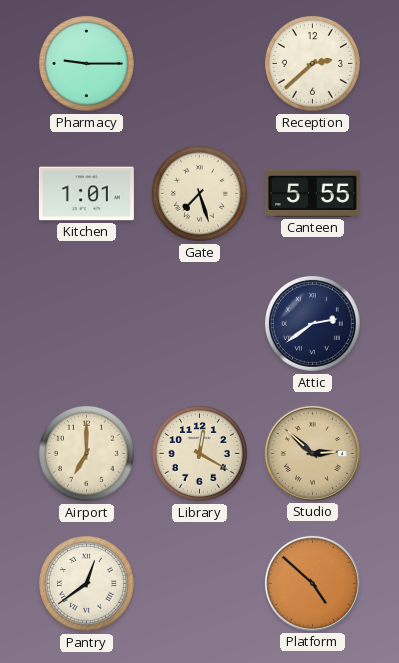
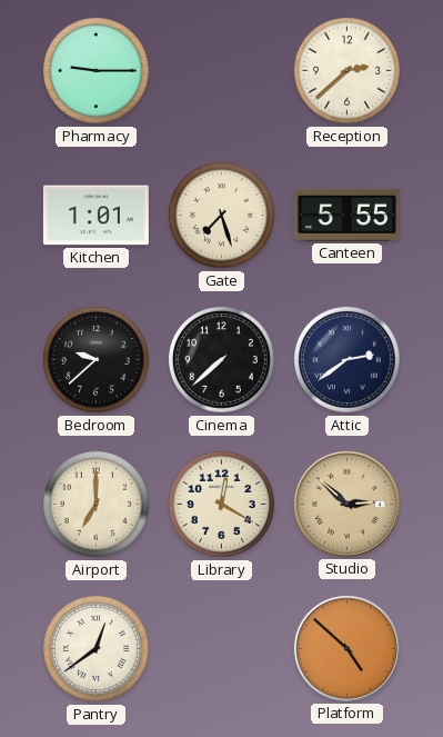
Bedroom: none -> 9:38
Cinema: none -> 7:38
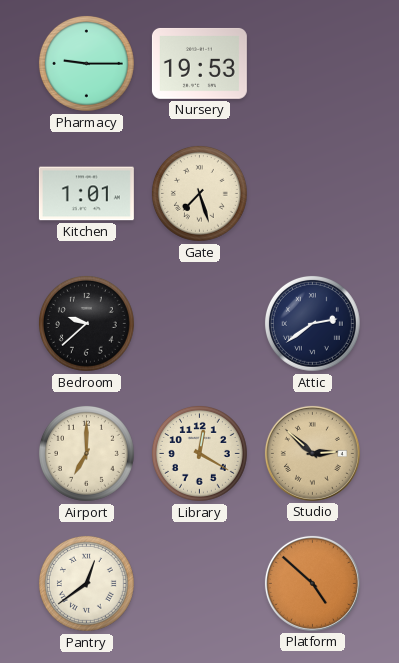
Nursery: none -> 19:53
Reception: 2:38 -> none
Canteen: 5:55 -> none
Cinema: 7:38 -> none
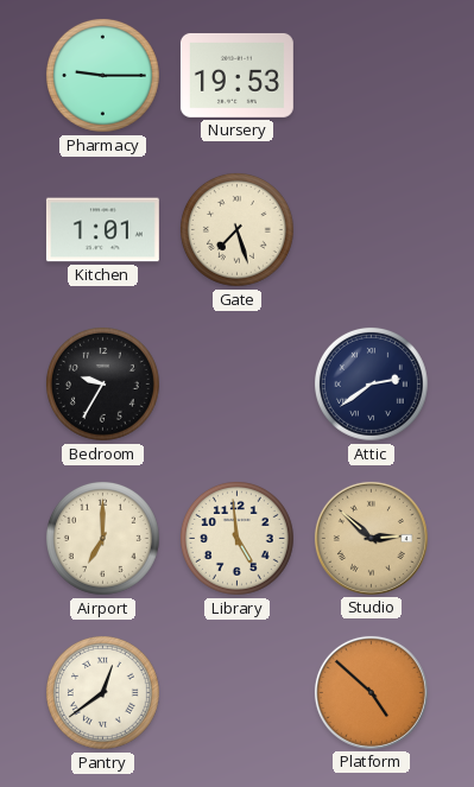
Bedroom: 9:38 -> 9:35
Library: 12:20 -> 4:59
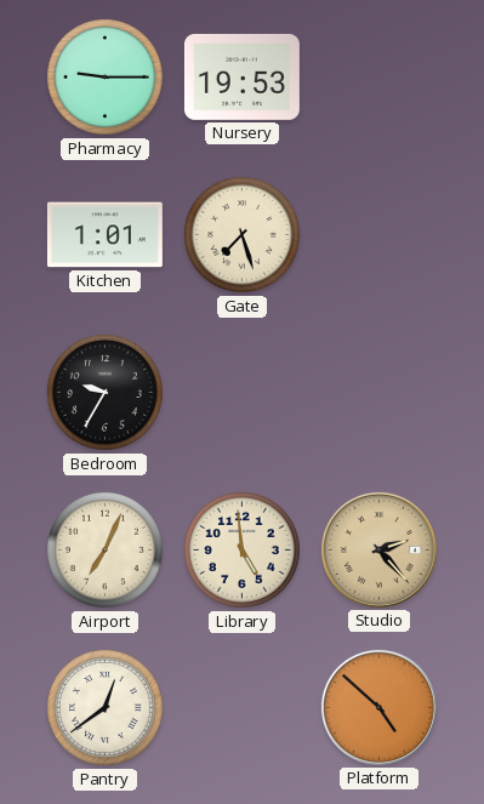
Attic: 2:39 -> none
Airport: 7:00 -> 7:04
Studio: 2:52 -> 2:23
